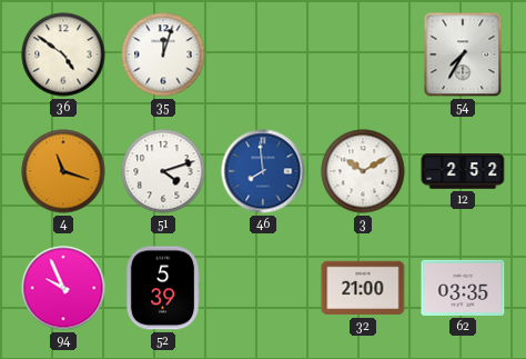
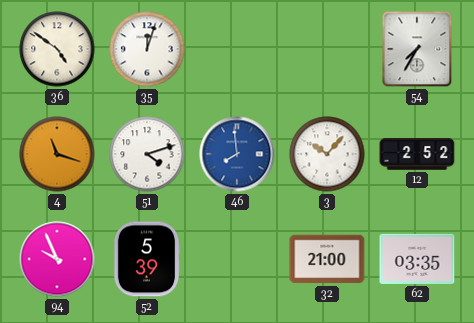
3: 10:10 -> 10:07
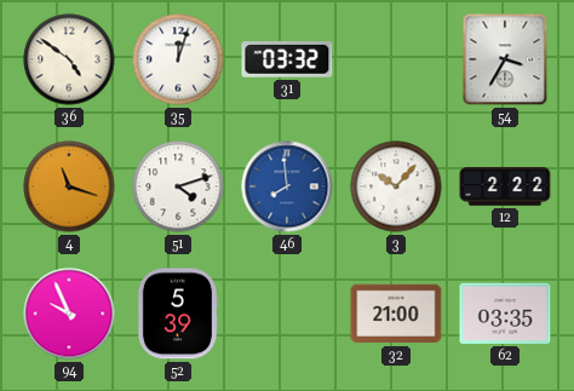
31: none -> 03:32
54: 7:35 -> 3:35
12: 2:52 -> 2:22
